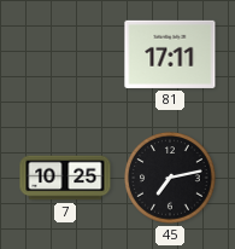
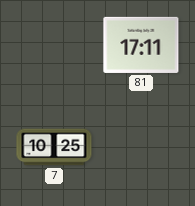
45: 7:13 -> none
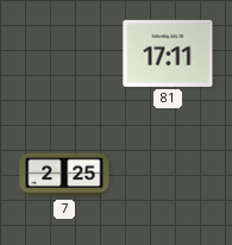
7: 10:25 -> 2:25
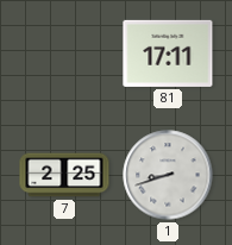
1: none -> 8:42
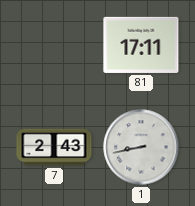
7: 2:25 -> 2:43
1: 8:42 -> 8:43
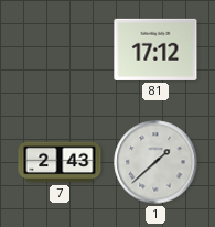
81: 17:11 -> 17:12
1: 8:43 -> 1:38
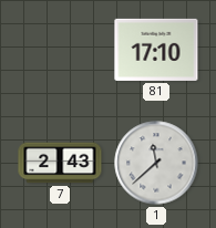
81: 17:12 -> 17:10
1: 1:38 -> 11:38
